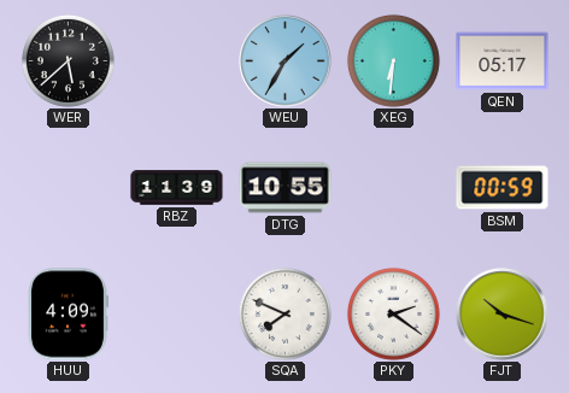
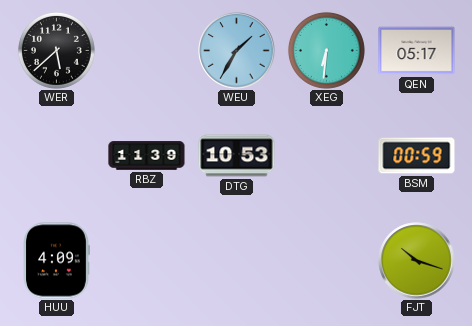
DTG: 10:55 -> 10:53
SQA: 7:49 -> none
PKY: 2:21 -> none
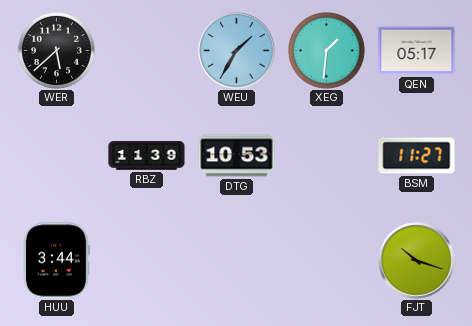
XEG: 6:31 -> 1:31
BSM: 00:59 -> 11:27
HUU: 4:09 -> 3:44
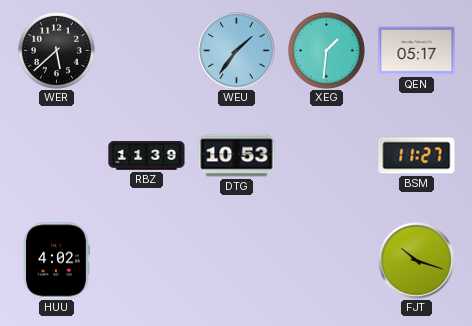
WEU: 1:35 -> 1:36
HUU: 3:44 -> 4:02
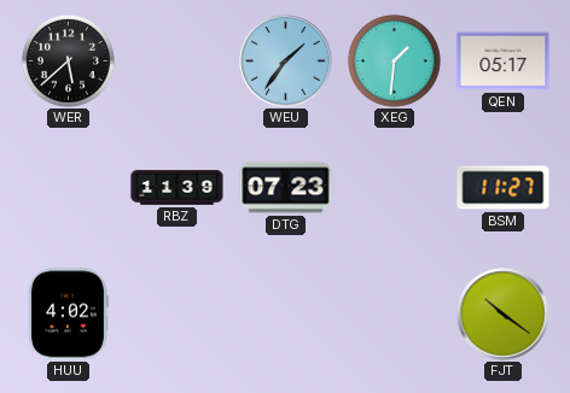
DTG: 10:53 -> 07:23
FJT: 10:18 -> 10:21
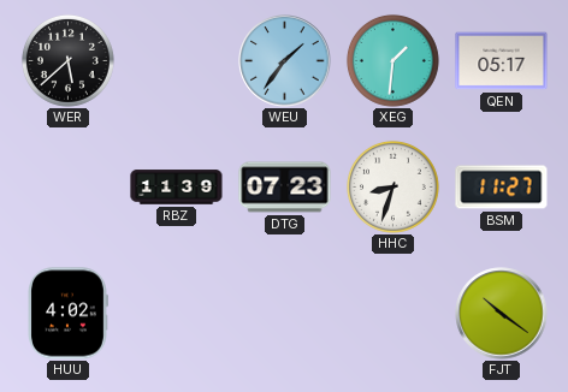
HHC: none -> 8:33
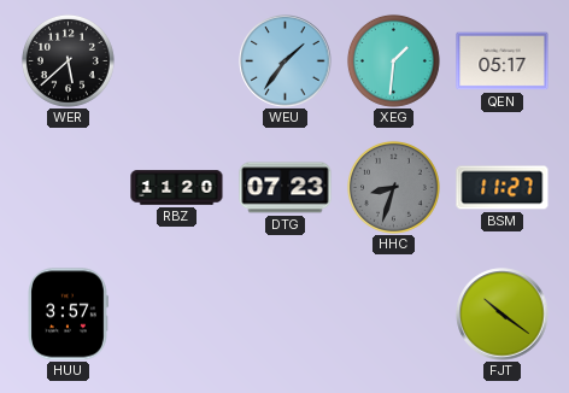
RBZ: 11:39 -> 11:20
HHC dial: white -> grey
HUU: 4:02 -> 3:57
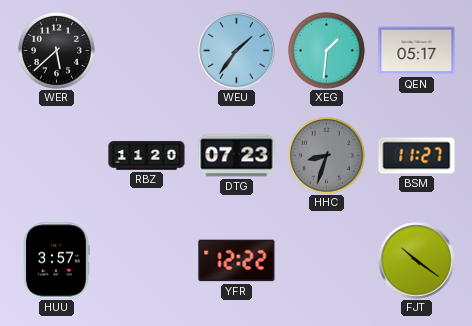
YFR: none -> 12:22
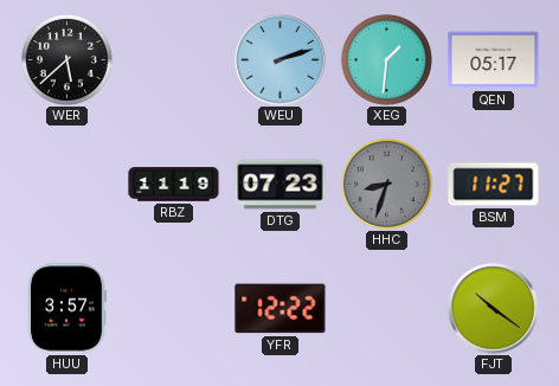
WEU: 1:36 -> 2:12
RBZ: 11:20 -> 11:19
